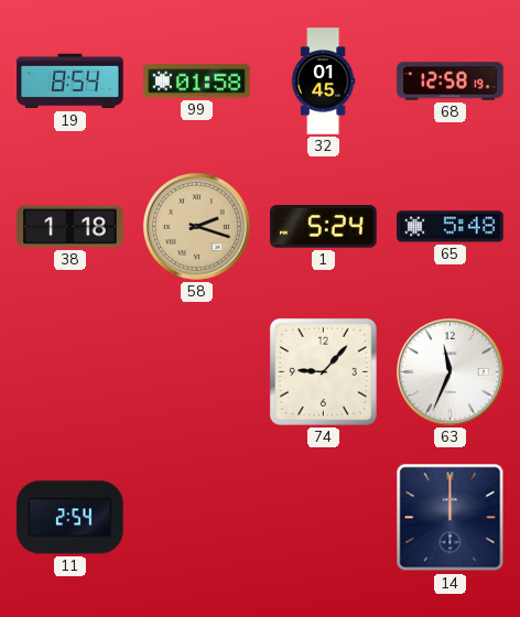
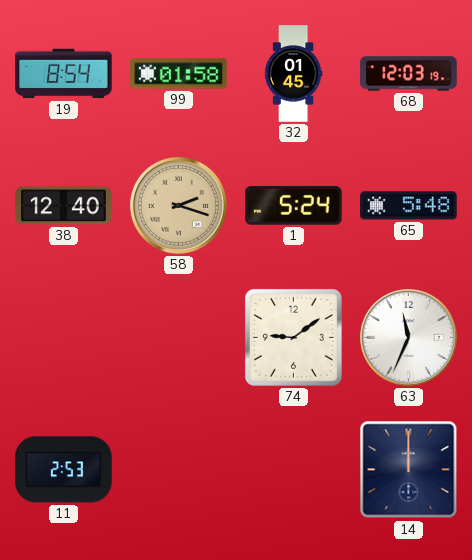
68: 12:58 -> 12:03
38: 1:18 -> 12:40
74: 9:07 -> 9:09
11: 2:54 -> 2:53
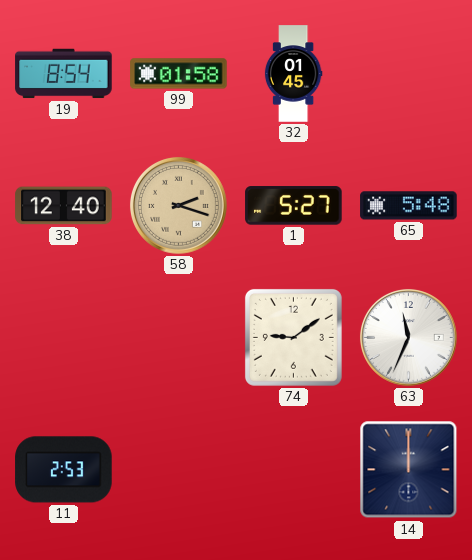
68: 12:03 -> none
1: 5:24 -> 5:27
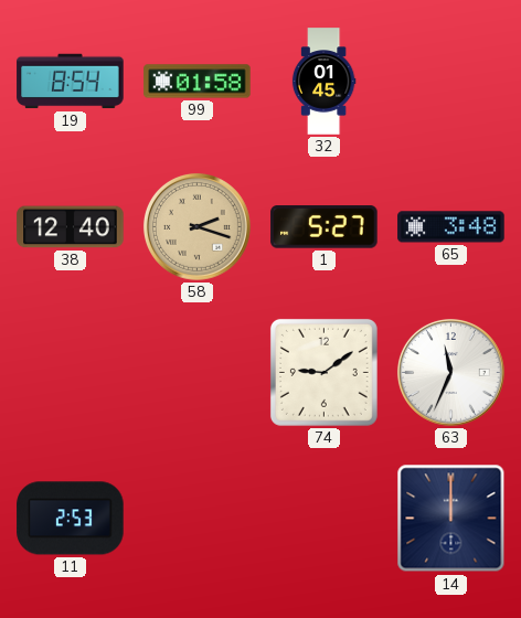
65: 5:48 -> 3:48
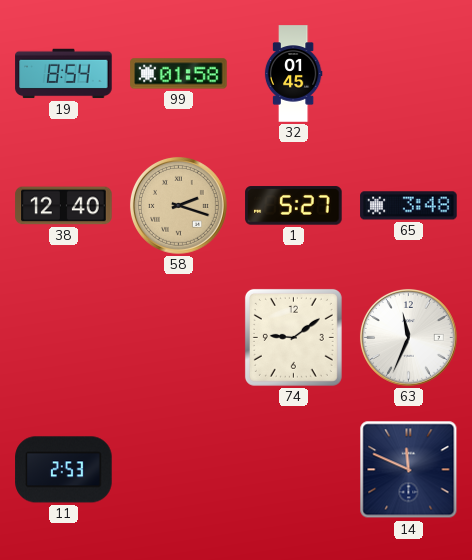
14: 12:00 -> 11:49
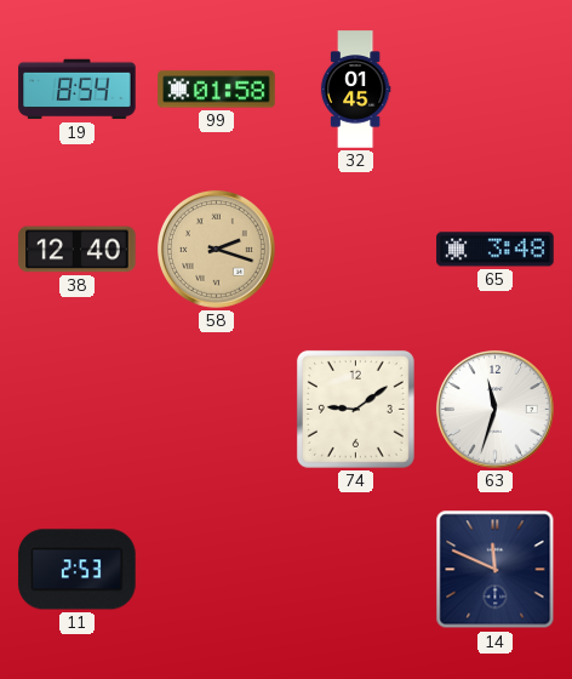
1: 5:27 -> none
63: 11:34 -> 11:33
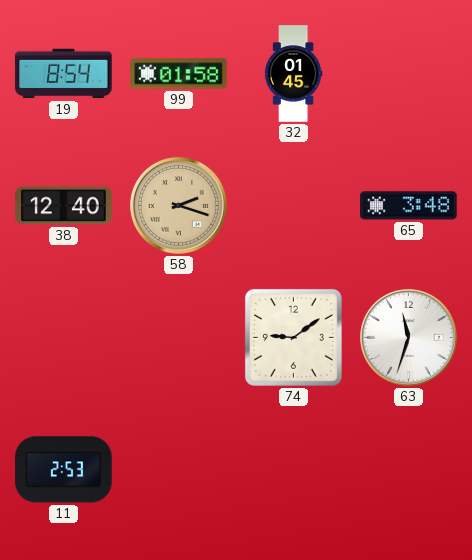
14: 11:49 -> none
